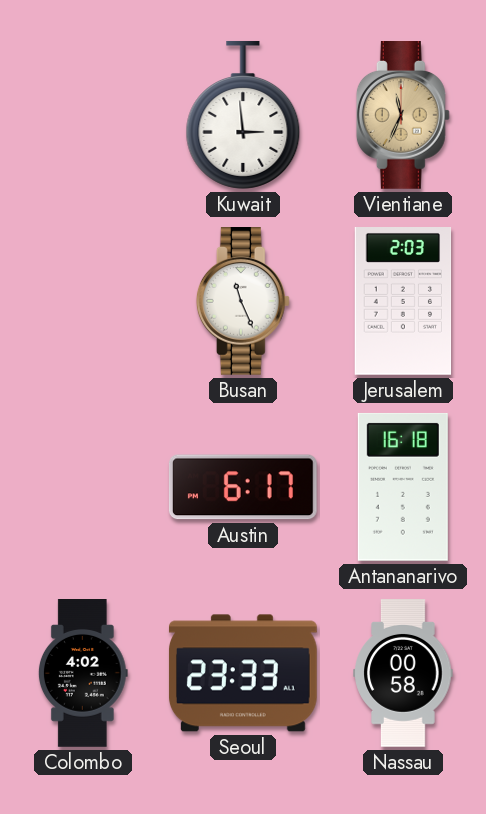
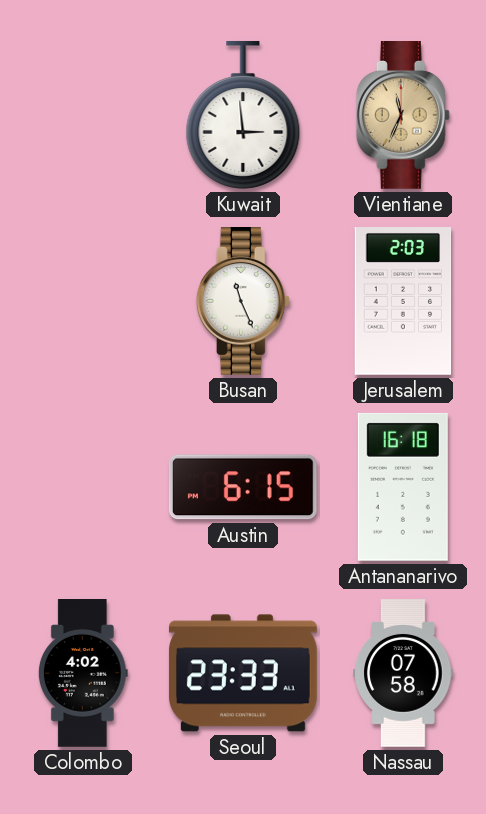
Austin: 6:17 -> 6:15
Nassau: 00:58 -> 07:58
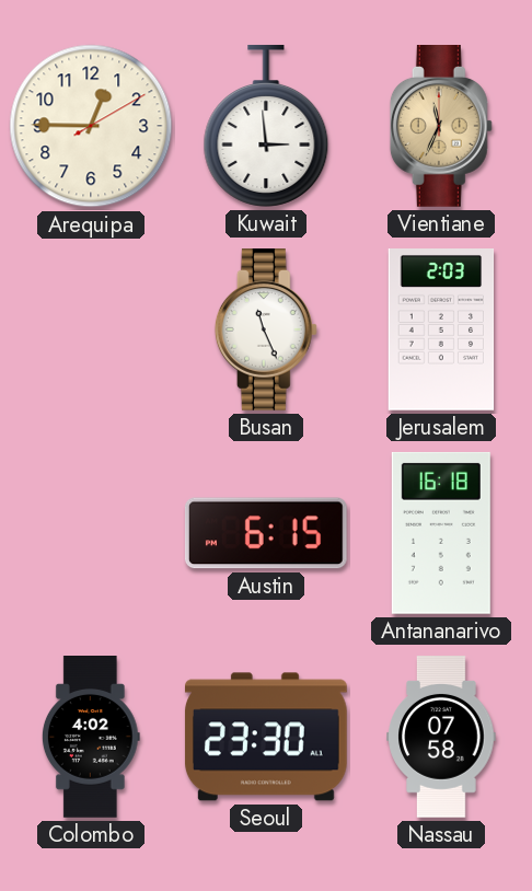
Arequipa: none -> 12:45
Seoul: 23:33 -> 23:30
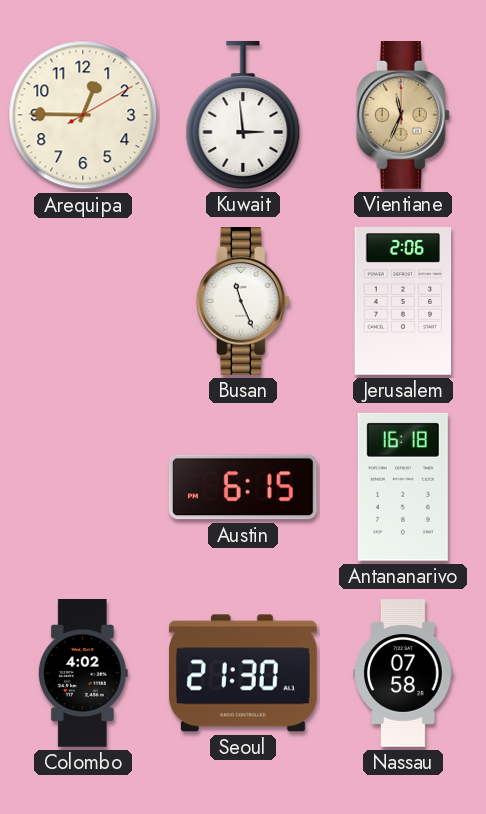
Jerusalem: 2:03 -> 2:06
Seoul: 23:30 -> 21:30
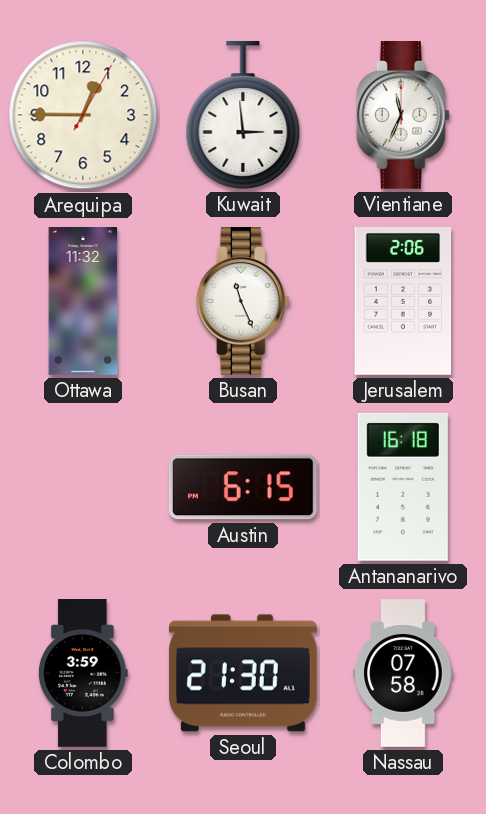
Arequipa: 12:45:10 -> 12:45:05
Vientiane dial: champagne -> white
Ottawa: none -> 11:32
Colombo: 4:02 -> 3:59
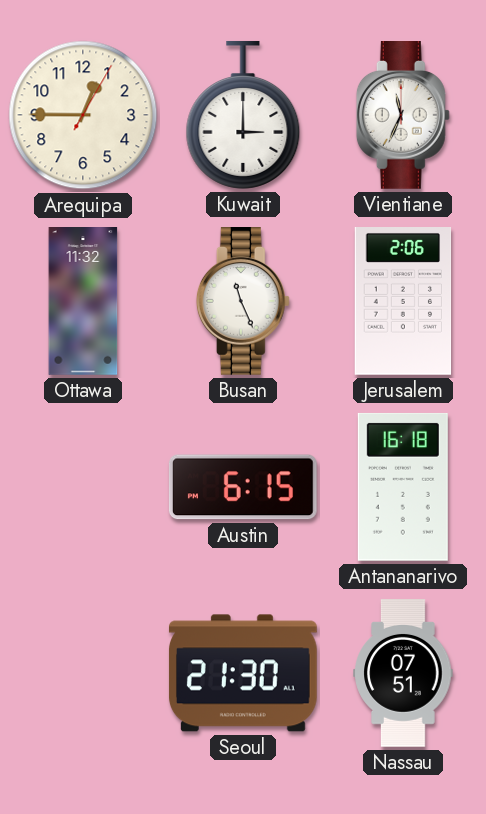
Kuwait: 2:59 -> 3:00
Colombo: 3:59 -> none
Nassau: 07:58 -> 07:51
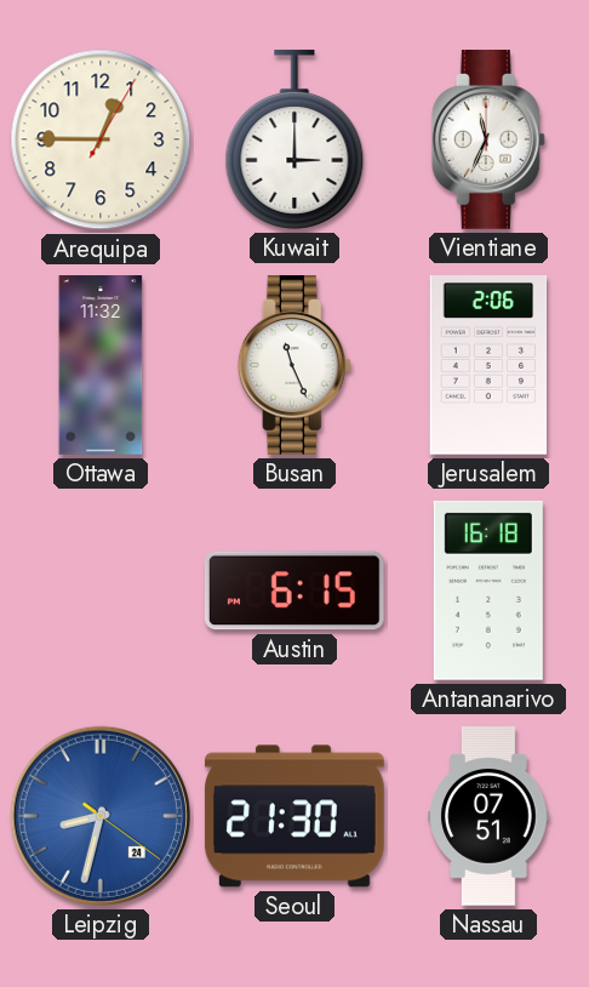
Leipzig: none -> 8:32
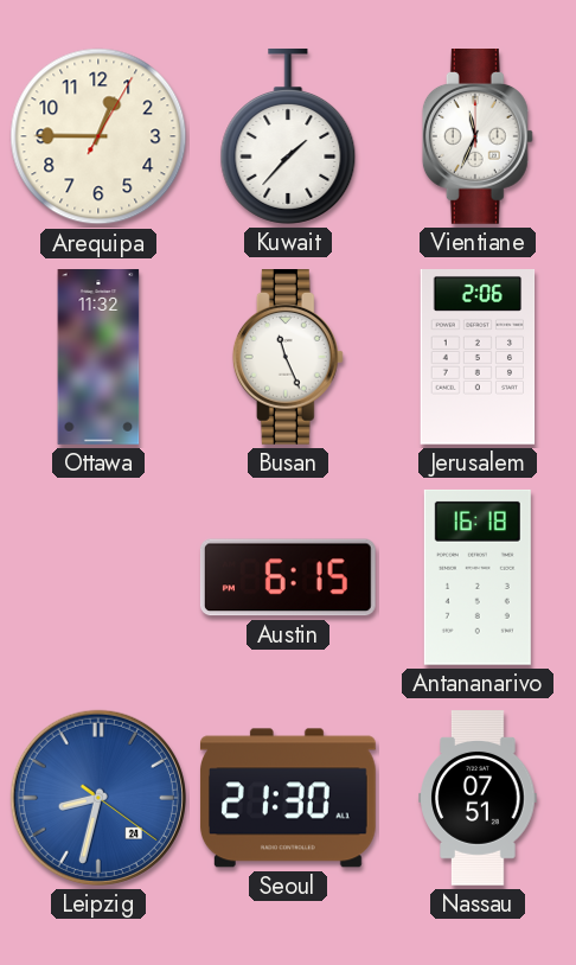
Kuwait: 3:00 -> 1:37
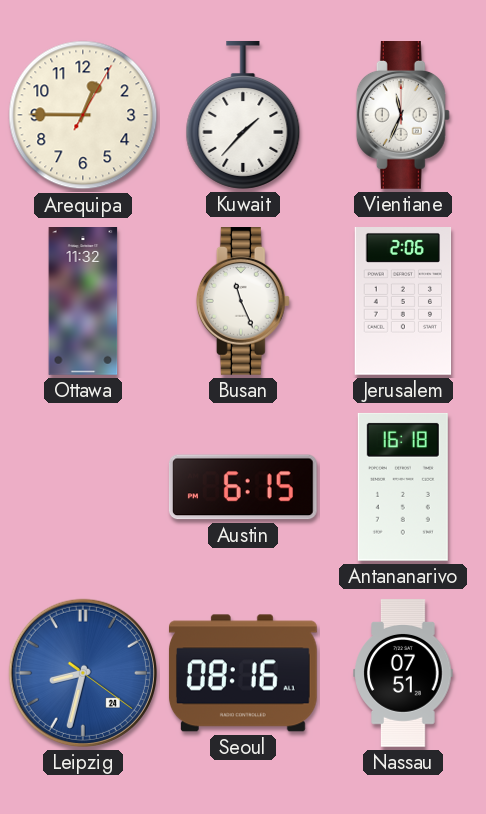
Seoul: 21:30 -> 08:16
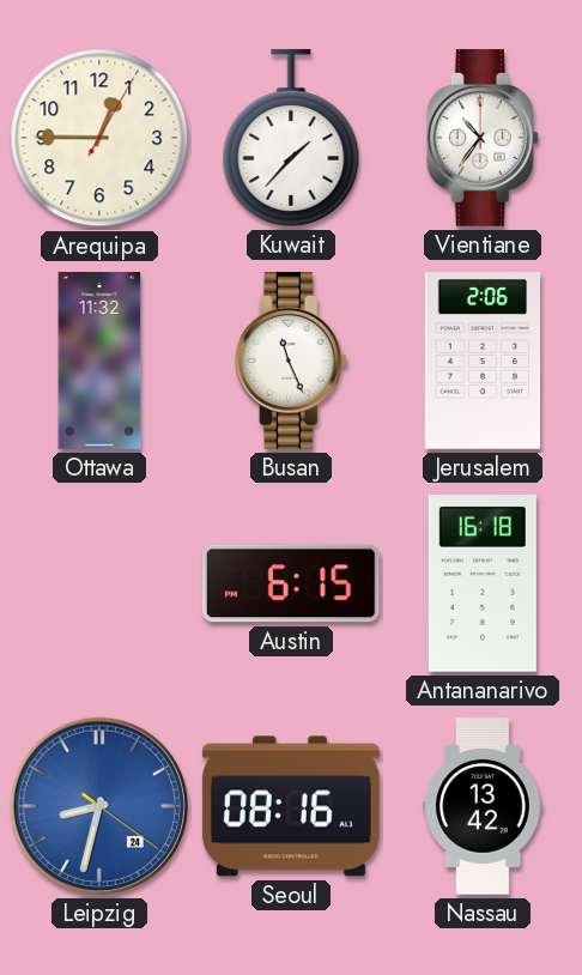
Vientiane: 11:34 -> 10:36
Nassau: 07:51 -> 13:42
